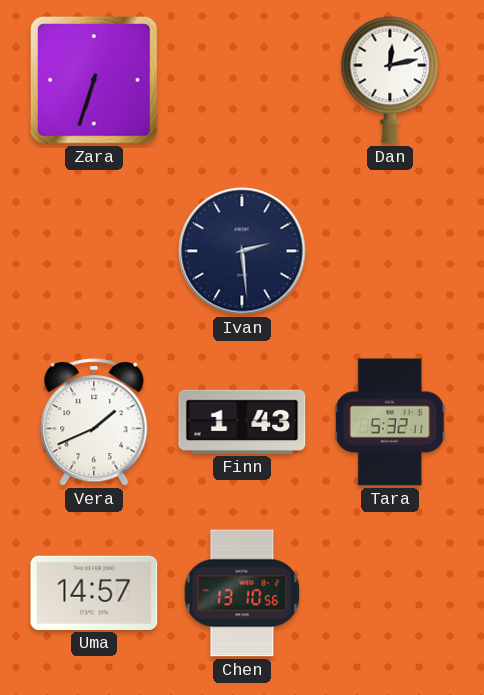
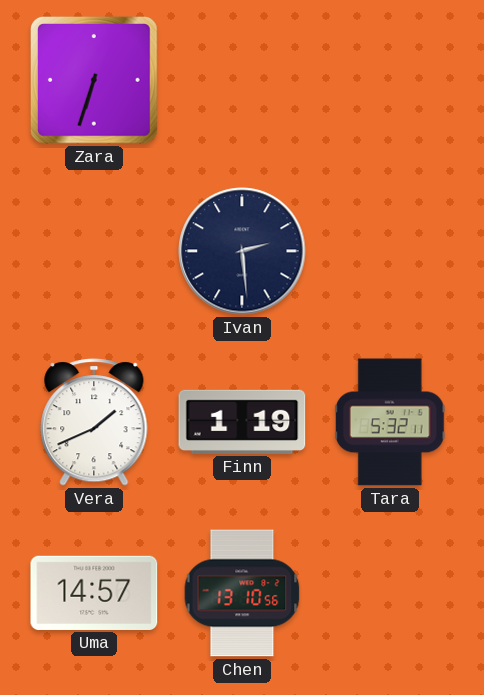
Dan: 12:13 -> none
Finn: 1:43 -> 1:19
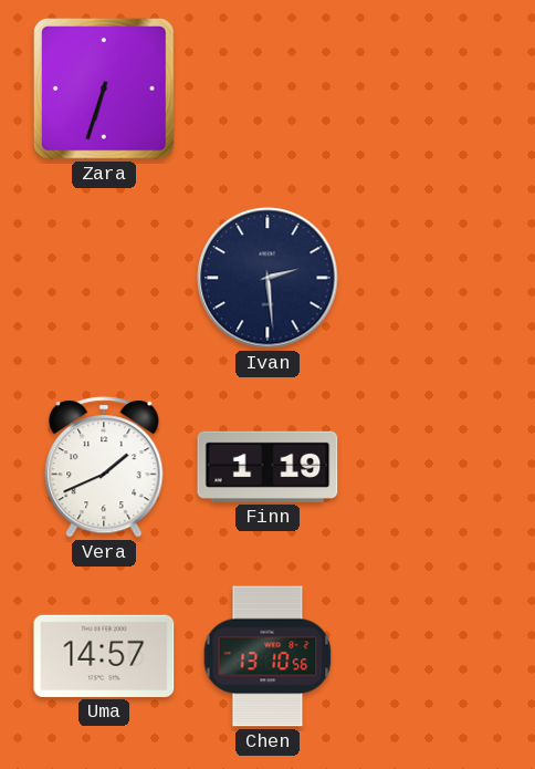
Tara: 5:32 -> none
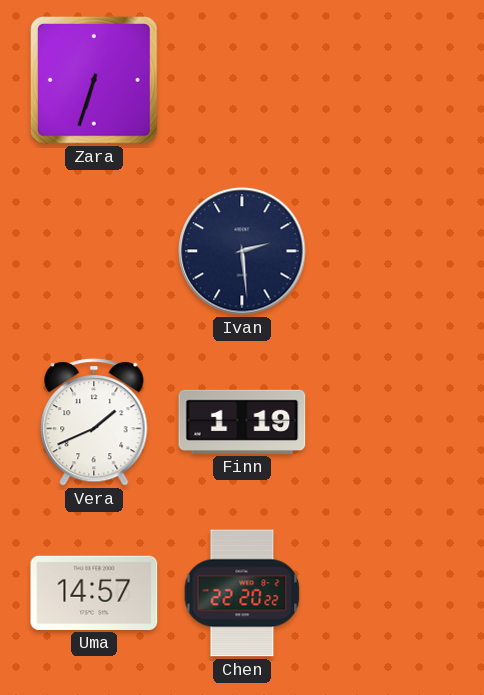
Chen: 13:10 -> 22:20
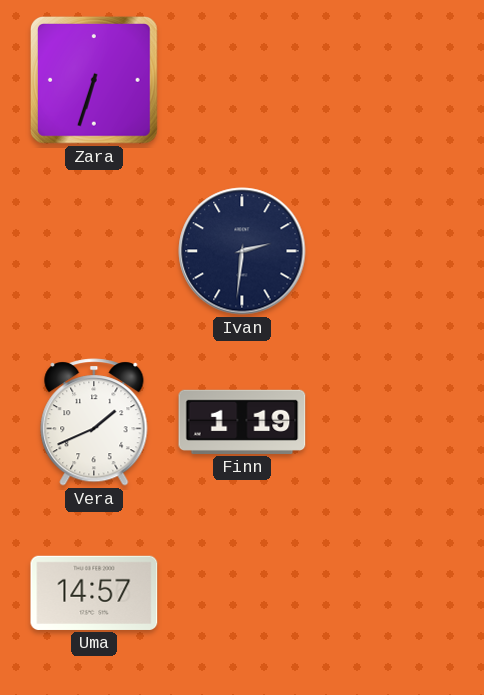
Ivan: 2:29 -> 2:31
Chen: 22:20 -> none
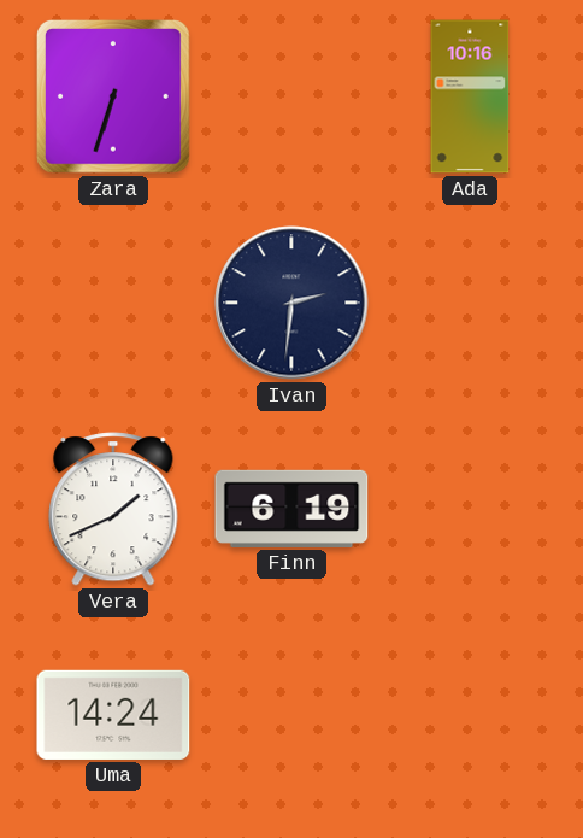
Ada: none -> 10:16
Finn: 1:19 -> 6:19
Uma: 14:57 -> 14:24
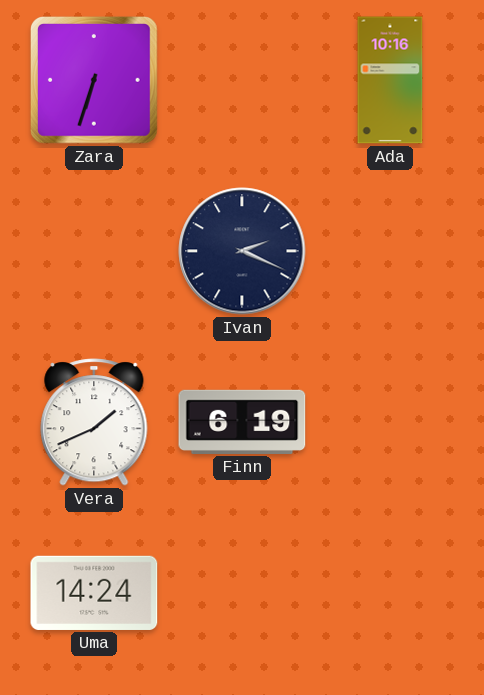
Ivan: 2:31 -> 2:19
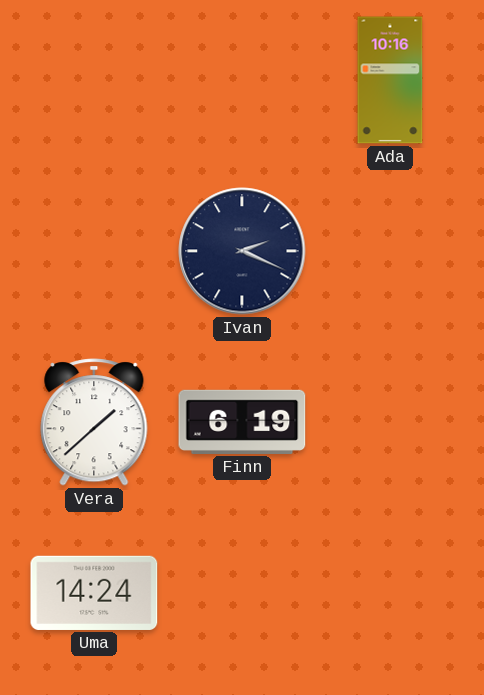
Zara: 6:33 -> none
Vera: 1:41 -> 1:38
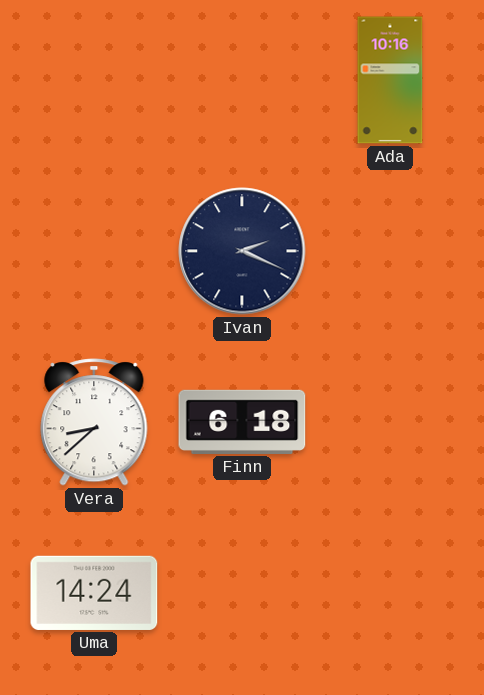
Vera: 1:38 -> 8:38
Finn: 6:19 -> 6:18
